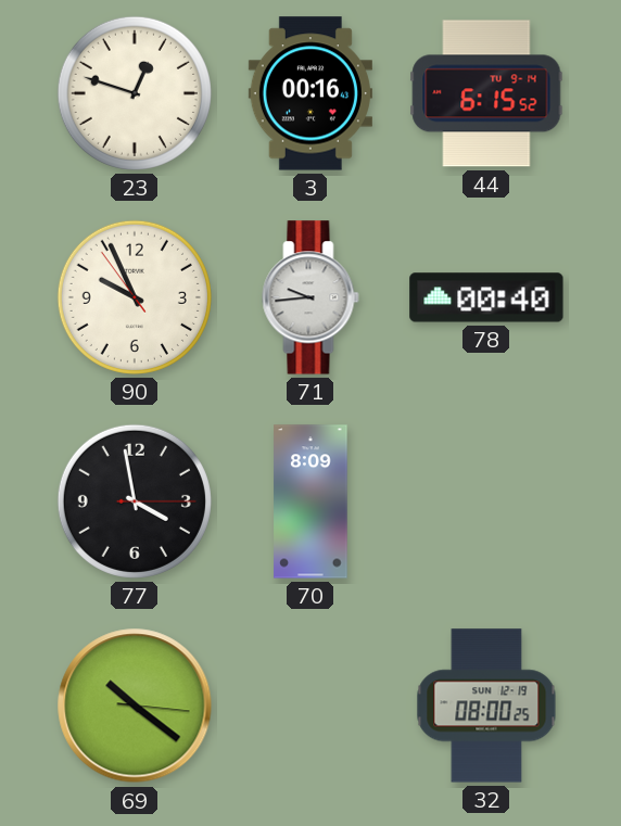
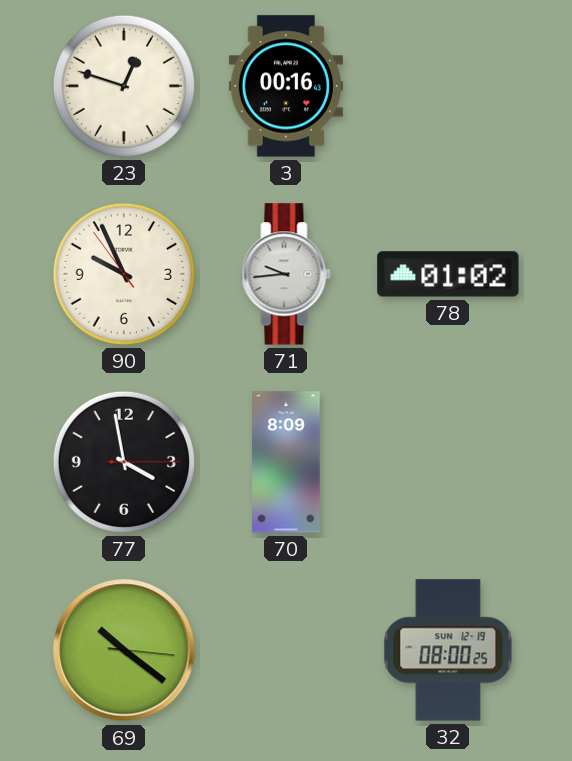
44: 6:15 -> none
78: 00:40 -> 01:02
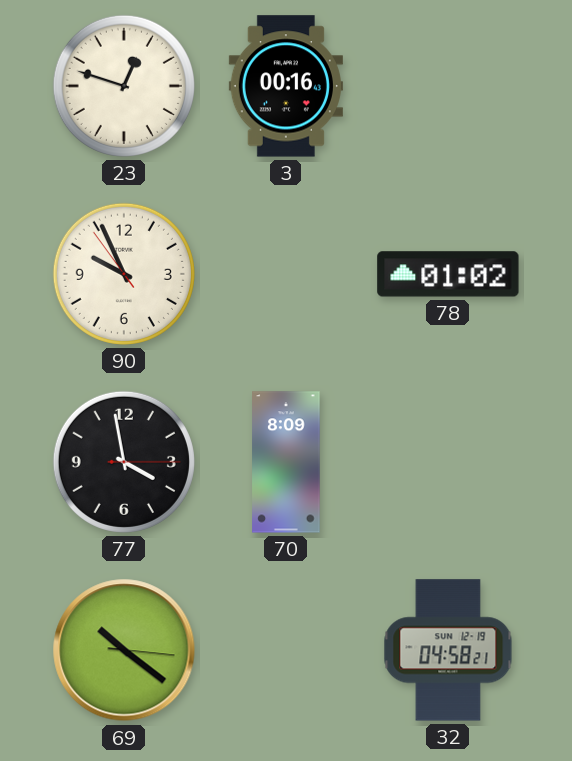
71: 9:44 -> none
32: 08:00 -> 04:58
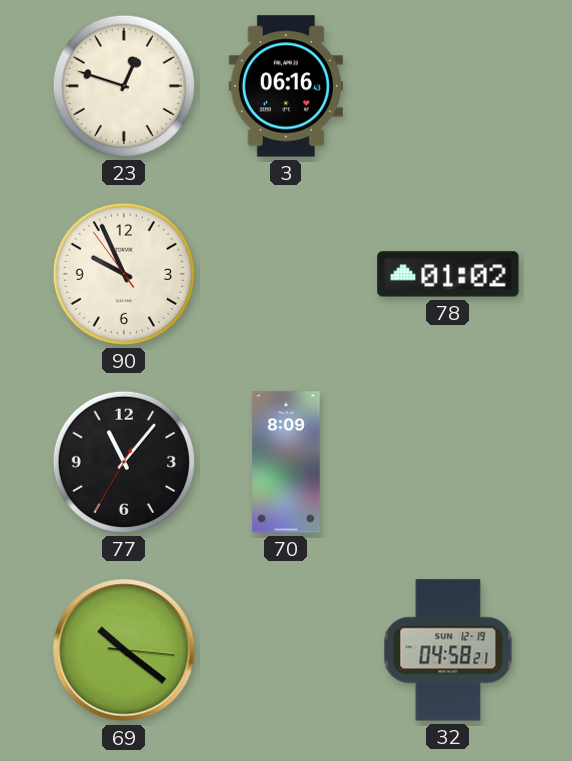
3: 00:16 -> 06:16
77: 3:58 -> 11:06
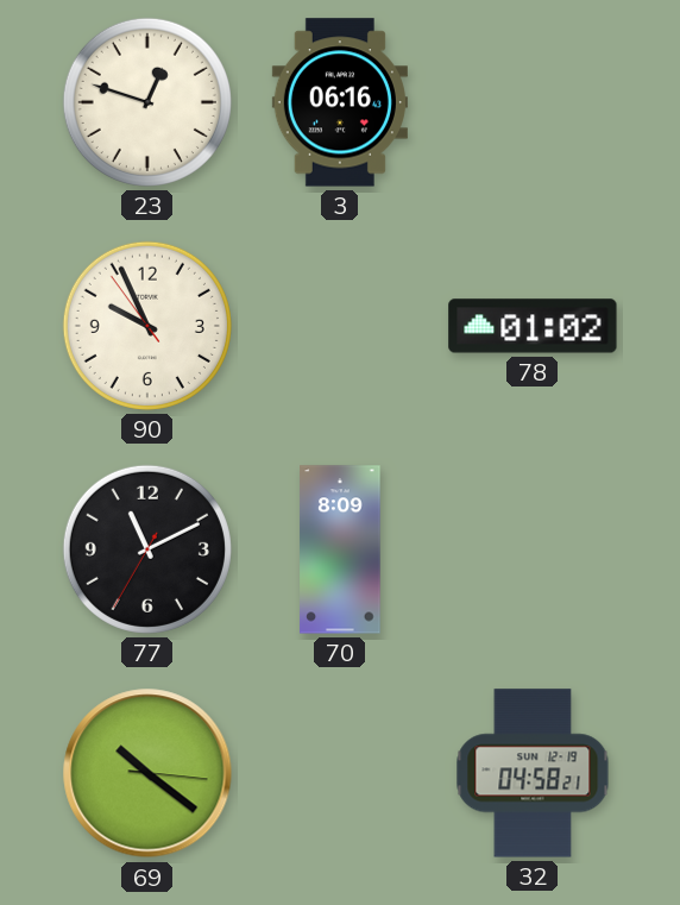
77: 11:06 -> 11:10
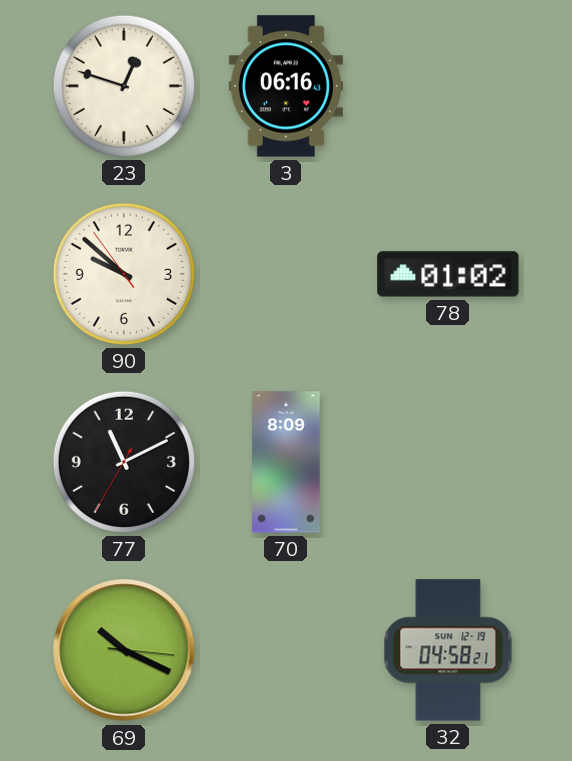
90: 9:55 -> 9:51
69: 10:21 -> 10:19
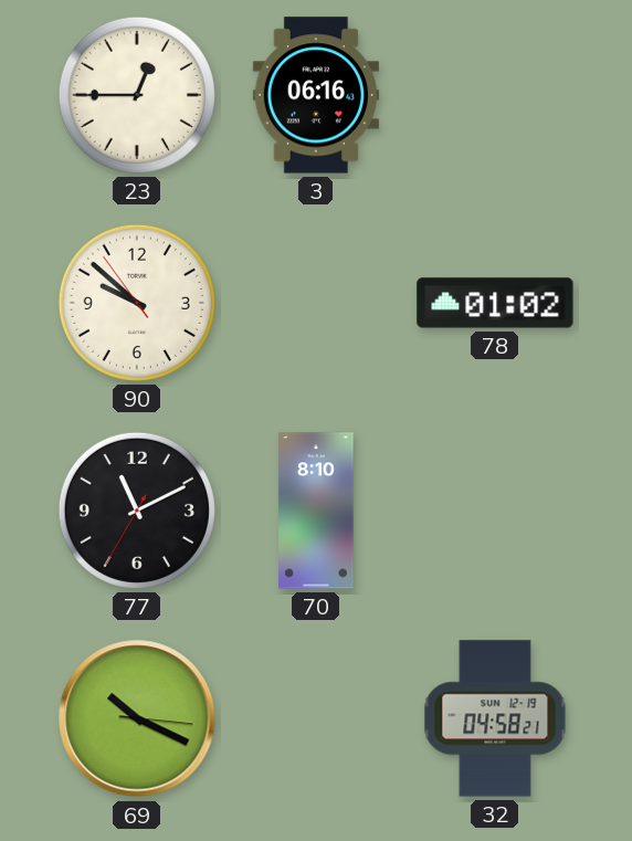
23: 12:48 -> 12:45
70: 8:09 -> 8:10
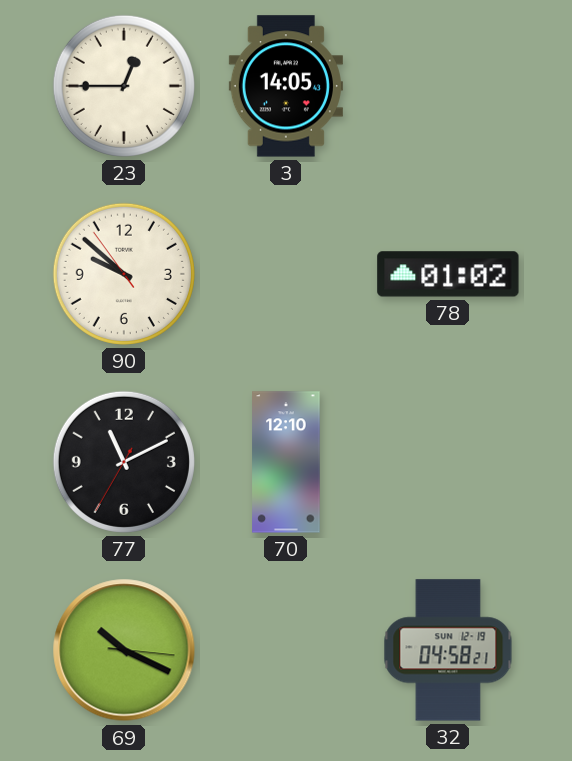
3: 06:16 -> 14:05
70: 8:10 -> 12:10
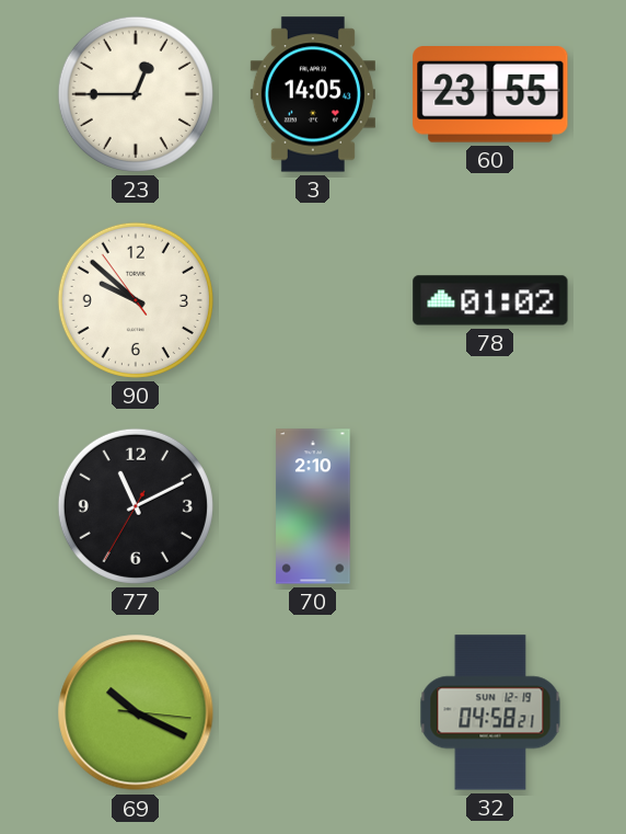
60: none -> 23:55
70: 12:10 -> 2:10
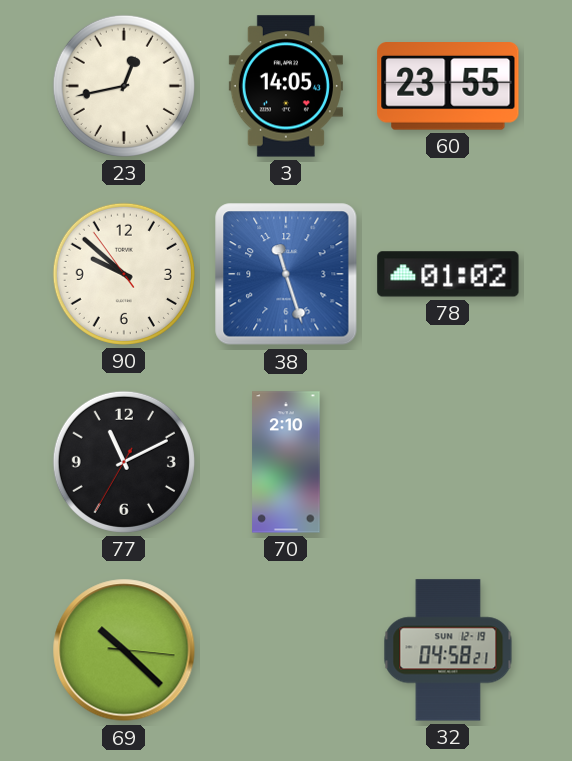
23: 12:45 -> 12:43
38: none -> 11:27
69: 10:19 -> 10:22
